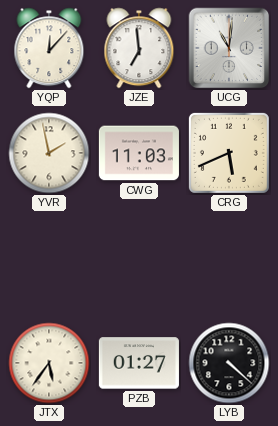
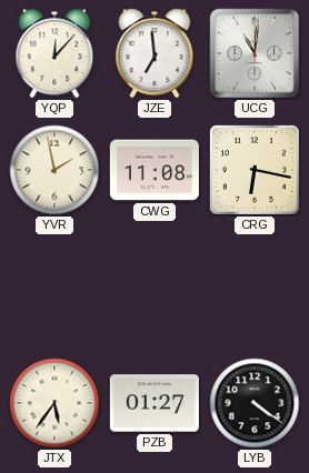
CWG: 11:03 -> 11:08
CRG: 5:41 -> 6:17
LYB: 4:22 -> 4:21
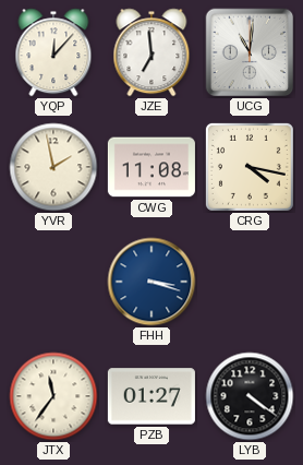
CRG: 6:17 -> 4:17
FHH: none -> 3:18
JTX: 5:36 -> 11:36
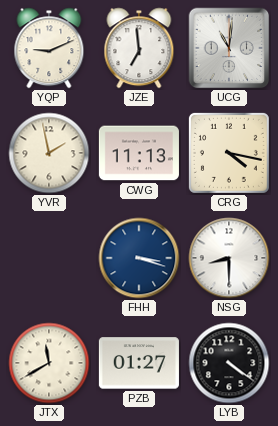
YQP: 12:07 -> 9:11
CWG: 11:08 -> 11:13
NSG: none -> 8:30
JTX: 11:36 -> 11:40
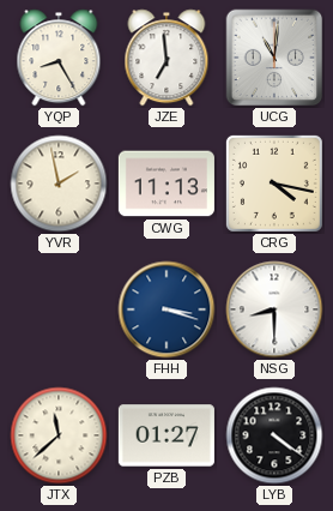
YQP: 9:11 -> 8:25
JTX: 11:40 -> 11:38
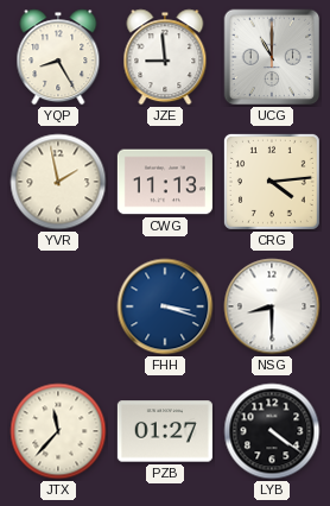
JZE: 6:59 -> 8:59
UCG: 11:01 -> 11:00
CRG: 4:17 -> 4:14
JTX: 11:38 -> 11:37
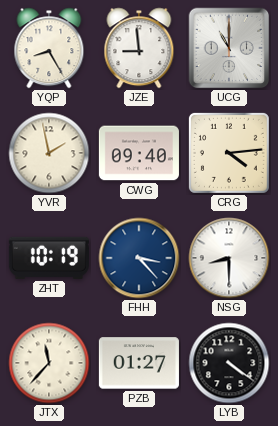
CWG: 11:13 -> 09:40
ZHT: none -> 10:19
FHH: 3:18 -> 3:23
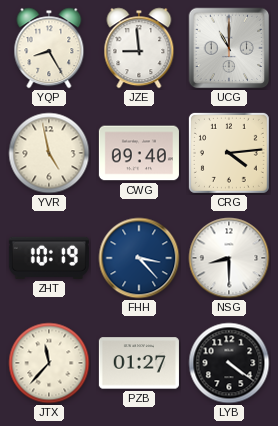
YVR: 1:58 -> 4:58
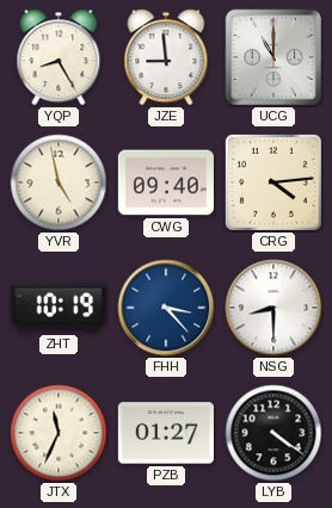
JTX: 11:37 -> 11:34
